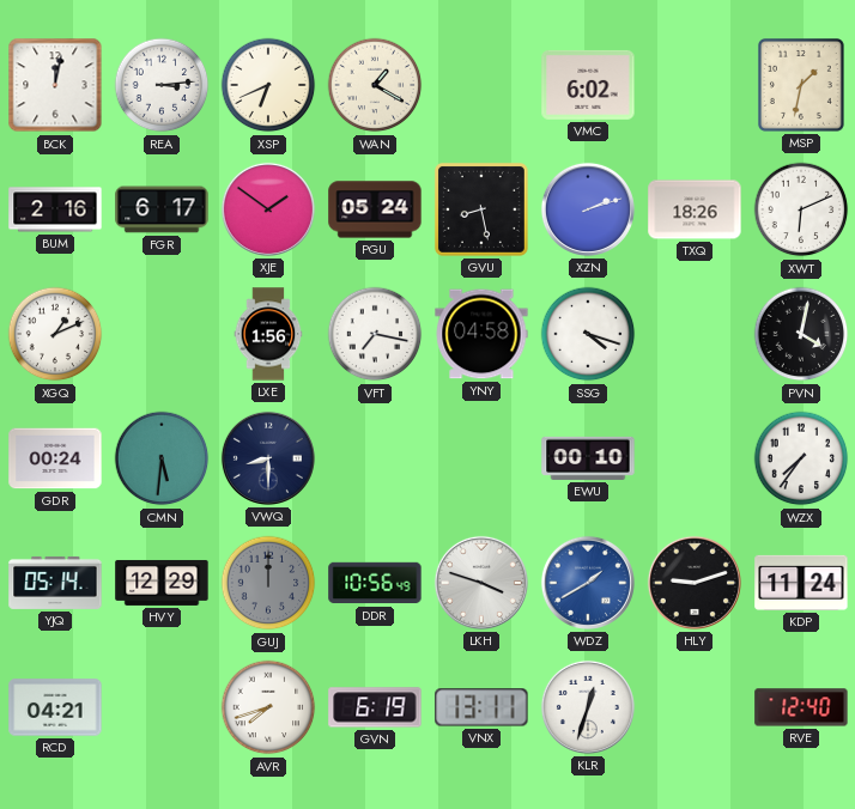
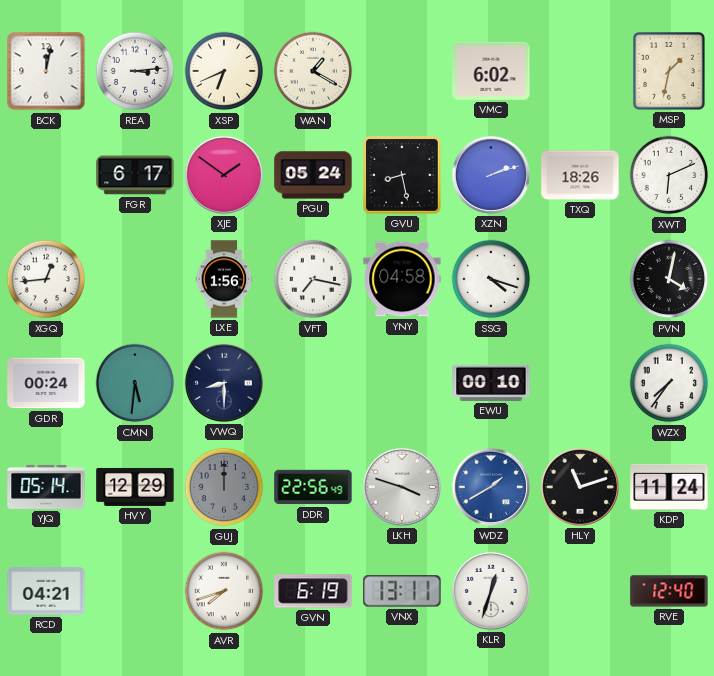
BUM: 2:16 -> none
XGQ: 1:11 -> 12:44
DDR: 10:56 -> 22:56
HLY: 9:12 -> 11:12
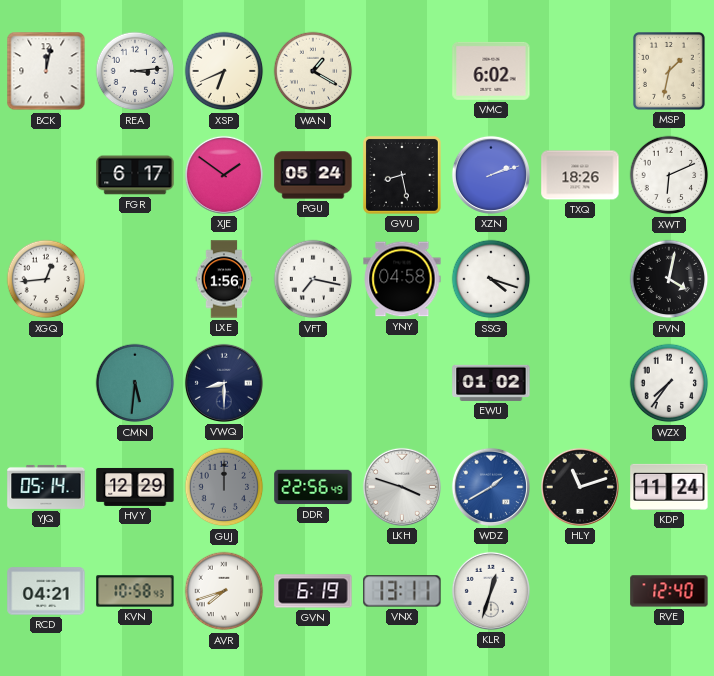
GDR: 00:24 -> none
EWU: 00:10 -> 01:02
KVN: none -> 10:58
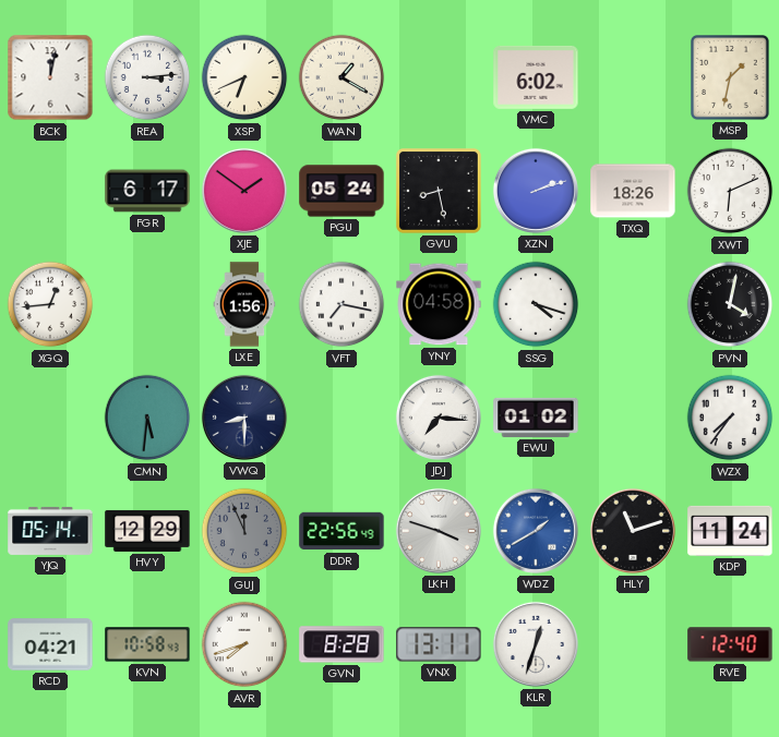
JDJ: none -> 7:16
GUJ: 12:00 -> 11:56
GVN: 6:19 -> 8:28
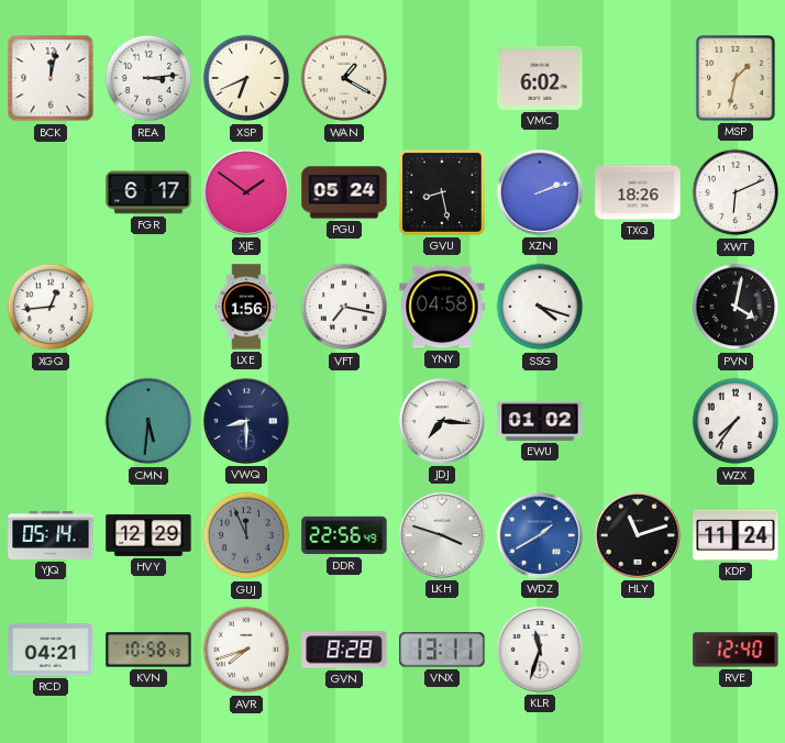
KLR: 12:33 -> 11:33
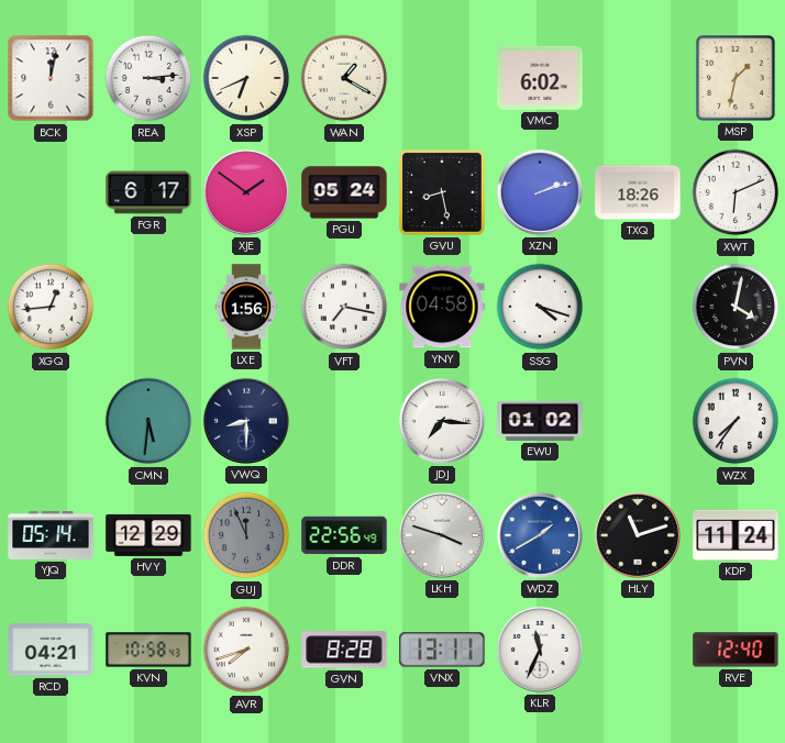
KLR: 11:33 -> 11:34
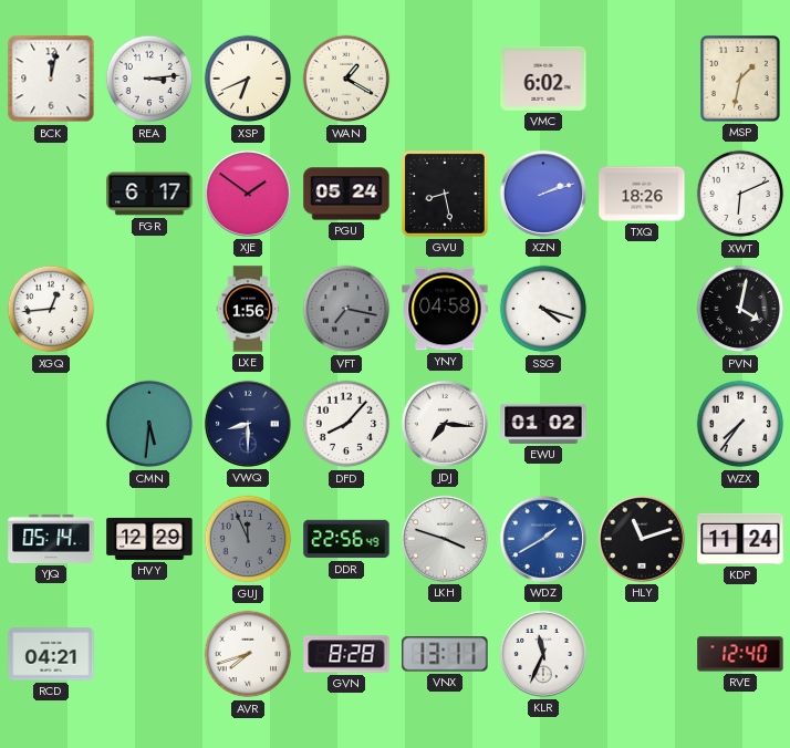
VFT dial: white -> grey
DFD: none -> 8:07
KVN: 10:58 -> none
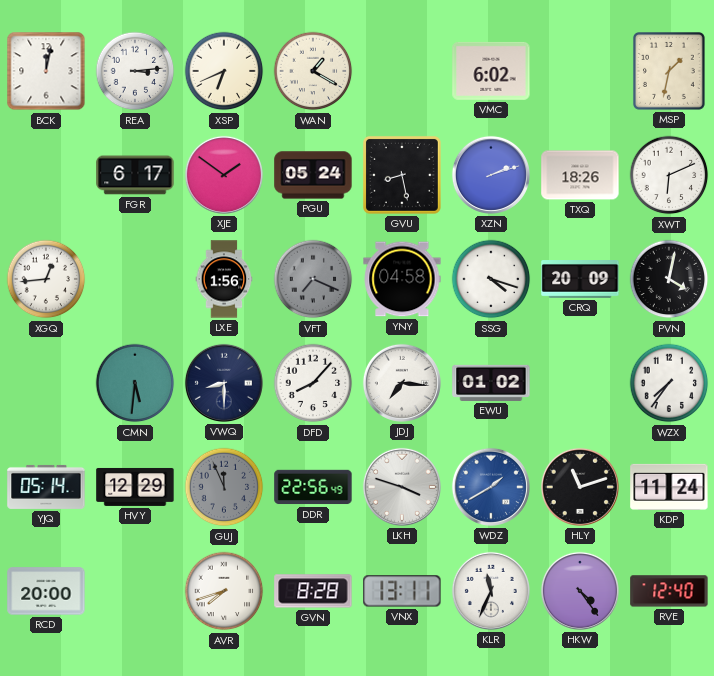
VFT: 7:17 -> 7:19
CRQ: none -> 20:09
RCD: 04:21 -> 20:00
HKW: none -> 4:24
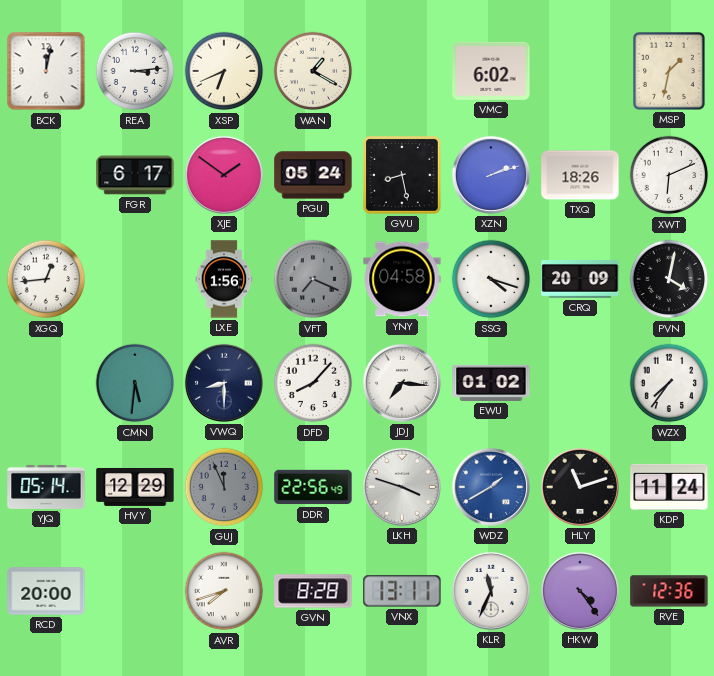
RVE: 12:40 -> 12:36
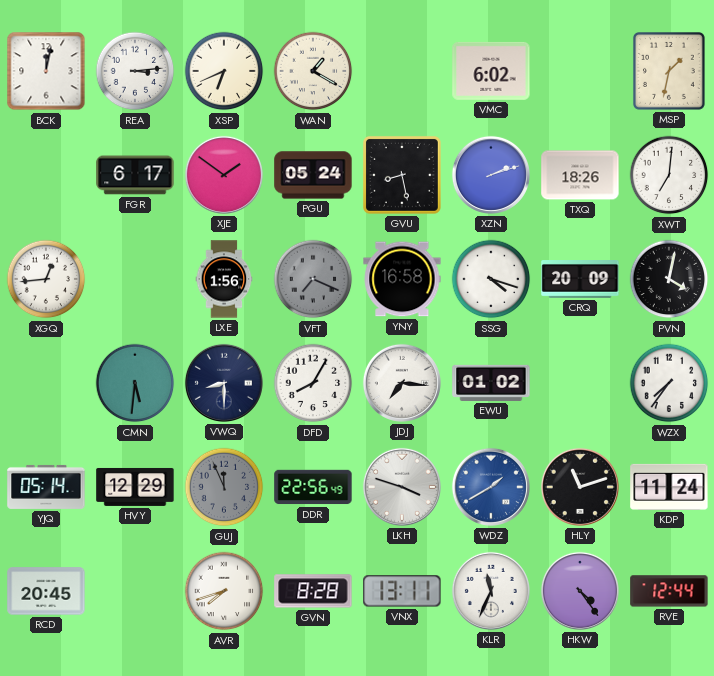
XWT: 6:11 -> 7:01
YNY: 04:58 -> 16:58
DFD: 8:07 -> 8:05
RCD: 20:00 -> 20:45
RVE: 12:36 -> 12:44
